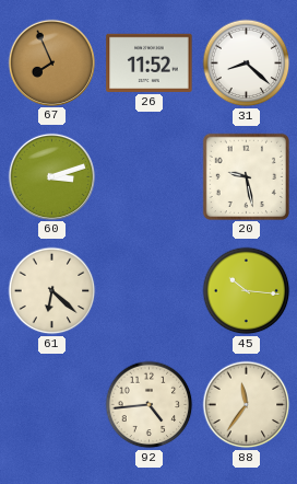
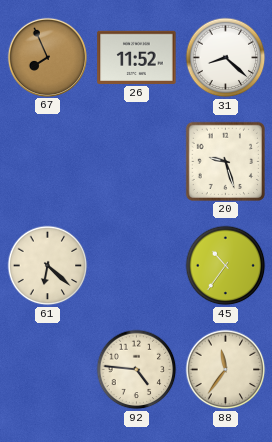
60: 3:12 -> none
20: 9:28 -> 9:27
45: 10:16 -> 10:36
92: 4:44 -> 4:46
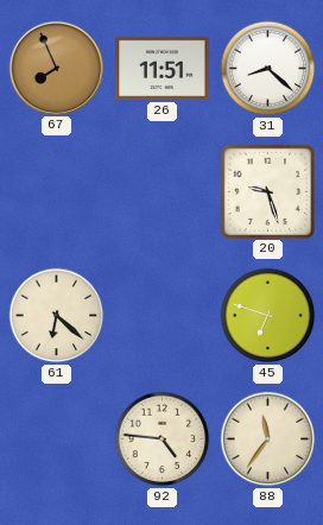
26: 11:52 -> 11:51
45: 10:36 -> 6:48
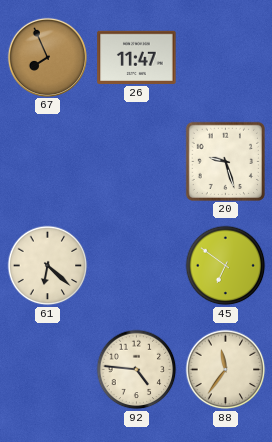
26: 11:51 -> 11:47
31: 8:22 -> none
45: 6:48 -> 6:51
